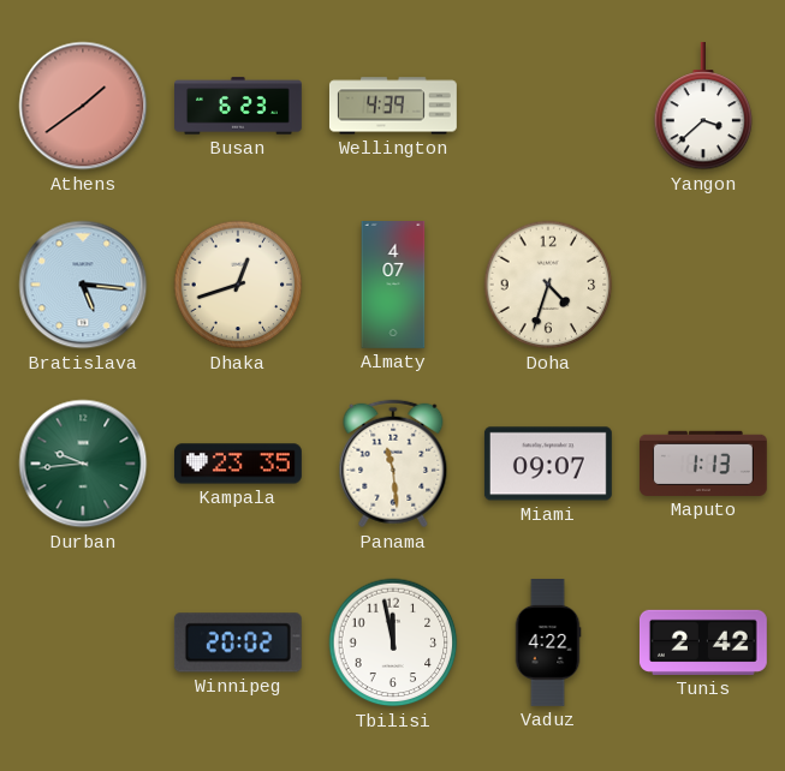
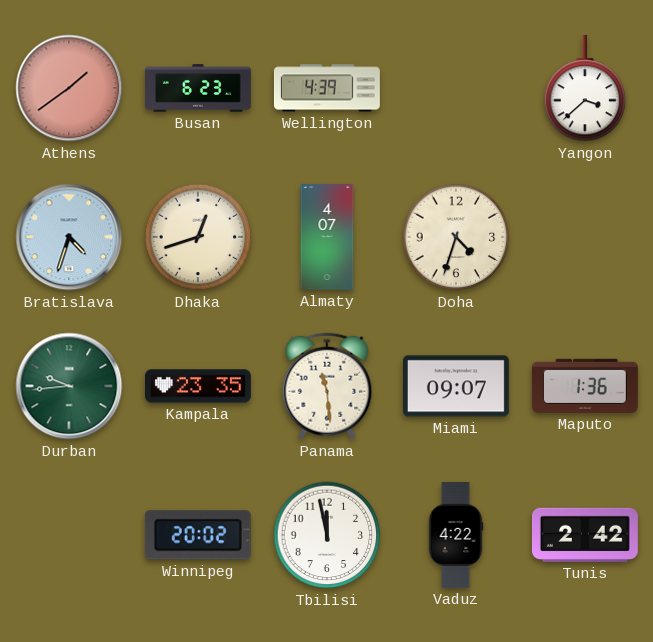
Bratislava: 5:16 -> 4:33
Maputo: 1:13 -> 1:36
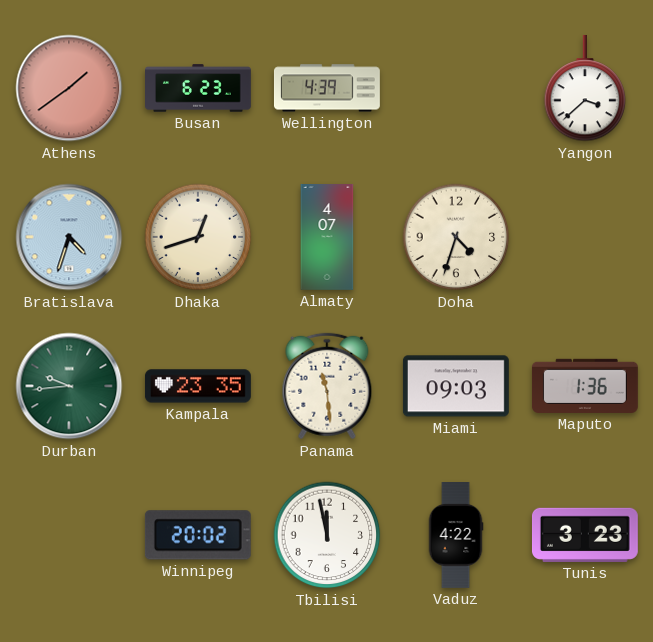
Miami: 09:07 -> 09:03
Tunis: 2:42 -> 3:23
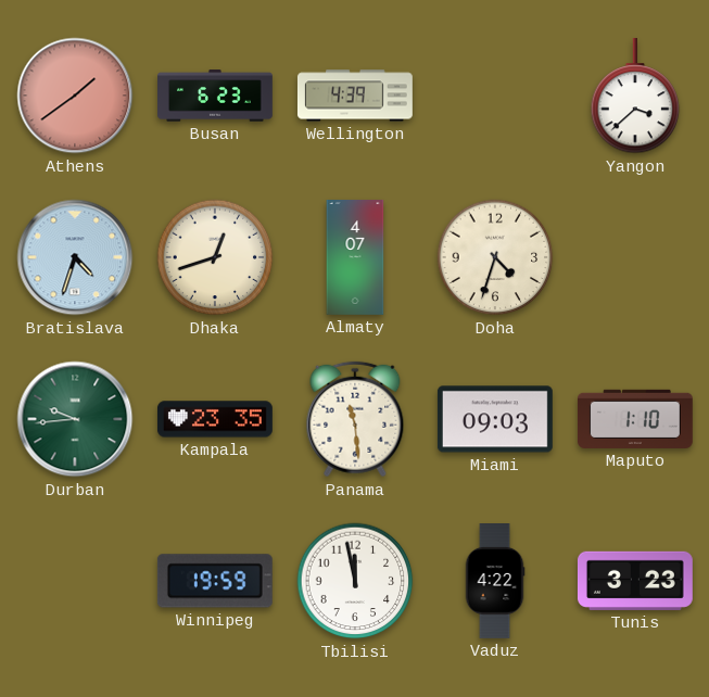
Maputo: 1:36 -> 1:10
Winnipeg: 20:02 -> 19:59
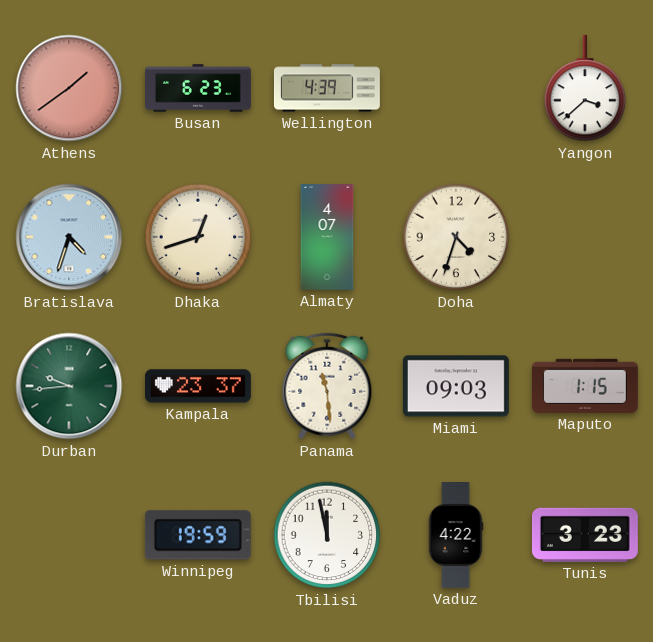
Kampala: 23:35 -> 23:37
Maputo: 1:10 -> 1:15
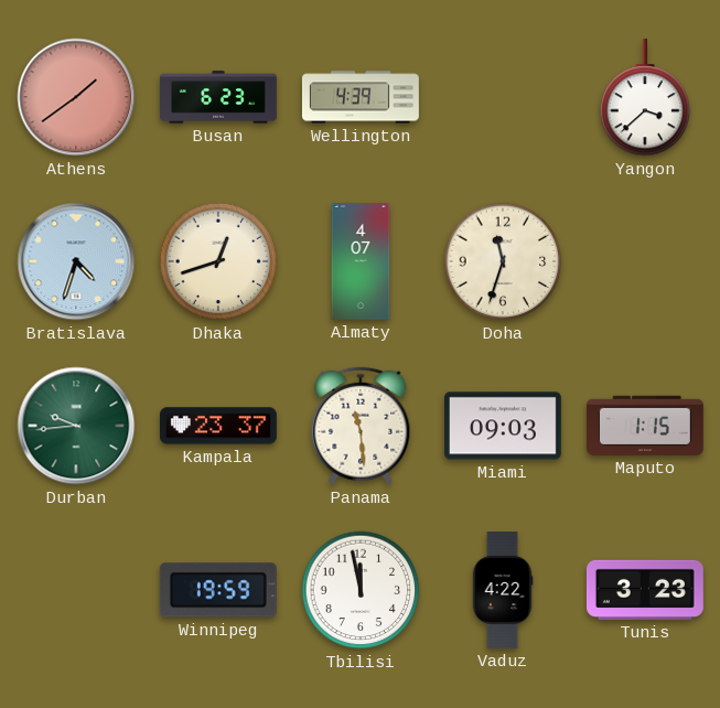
Doha: 4:33 -> 11:33
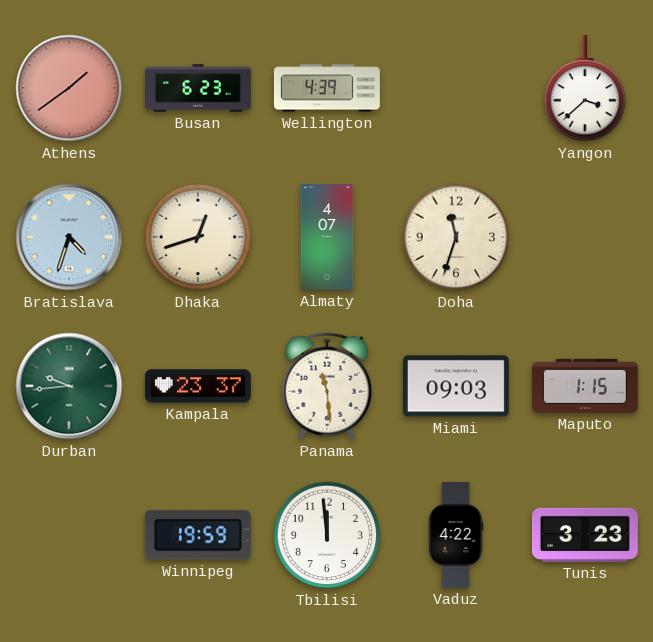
Tbilisi: 11:58 -> 11:59
